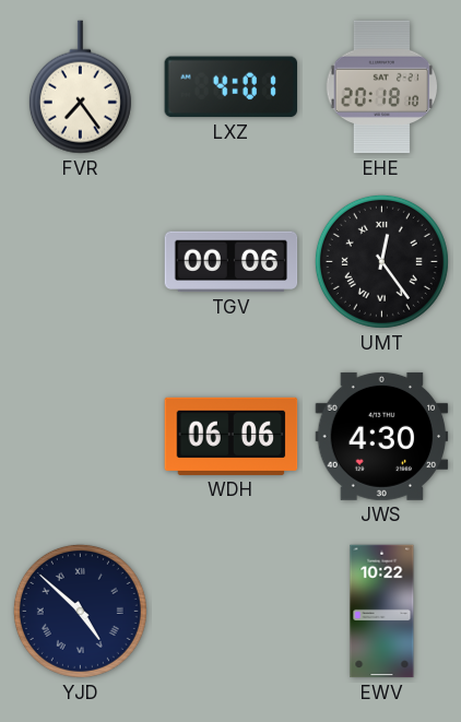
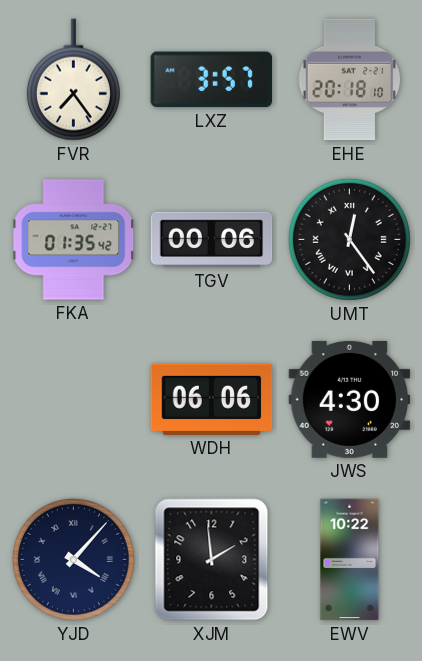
LXZ: 4:01 -> 3:57
FKA: none -> 01:35
YJD: 4:52 -> 4:07
XJM: none -> 1:59
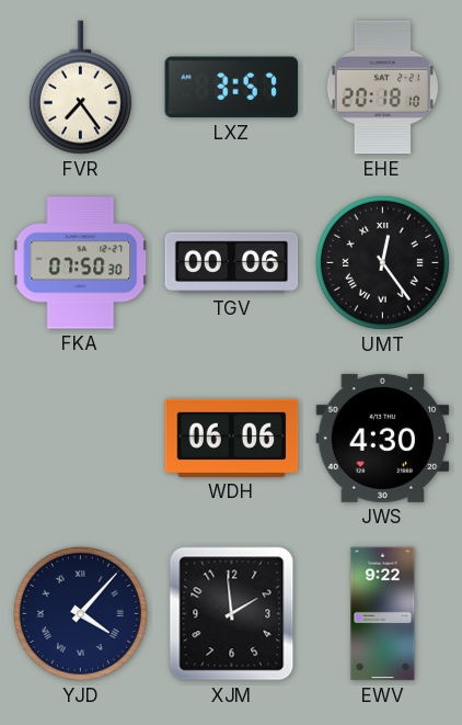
FKA: 01:35 -> 07:50
EWV: 10:22 -> 9:22
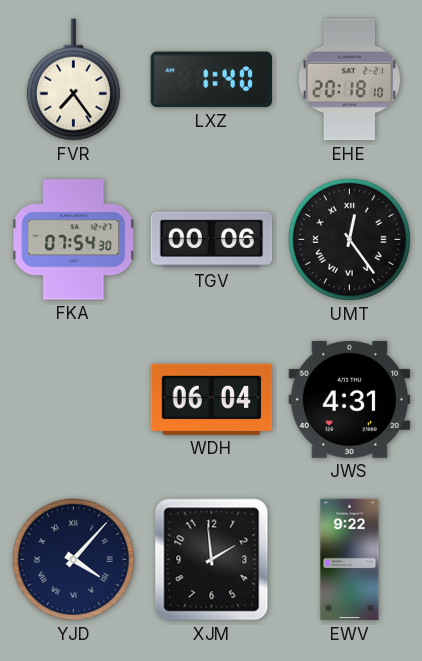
LXZ: 3:57 -> 1:40
FKA: 07:50 -> 07:54
WDH: 06:06 -> 06:04
JWS: 4:30 -> 4:31
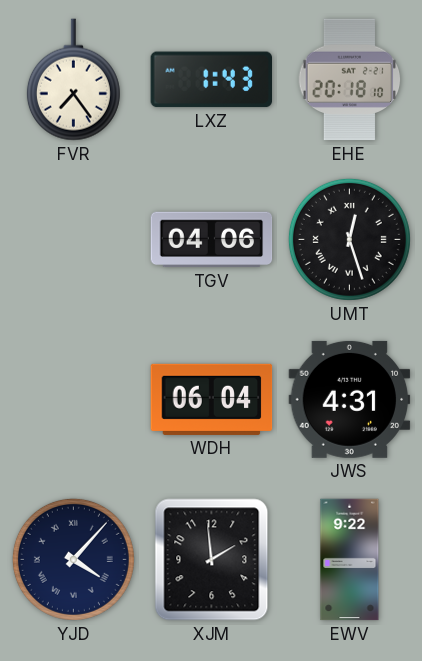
LXZ: 1:40 -> 1:43
FKA: 07:54 -> none
TGV: 00:06 -> 04:06
UMT: 12:24 -> 12:27
